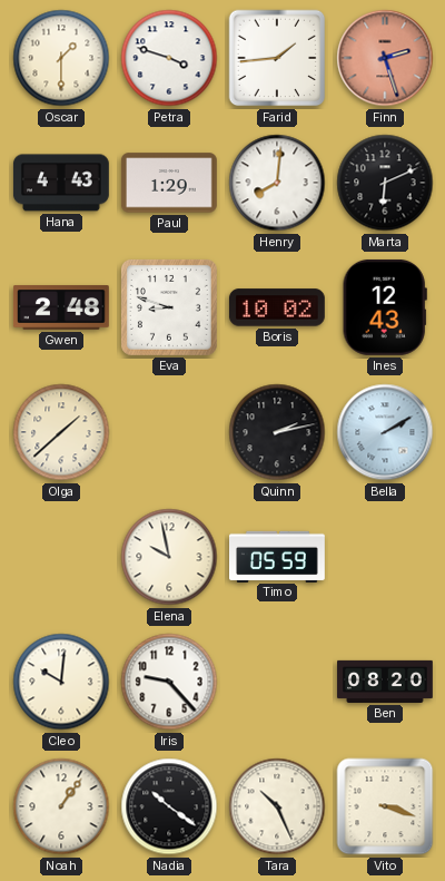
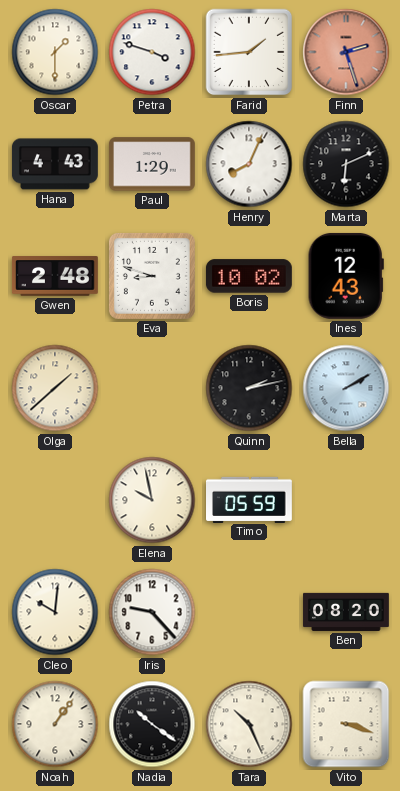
Henry: 8:01 -> 8:04
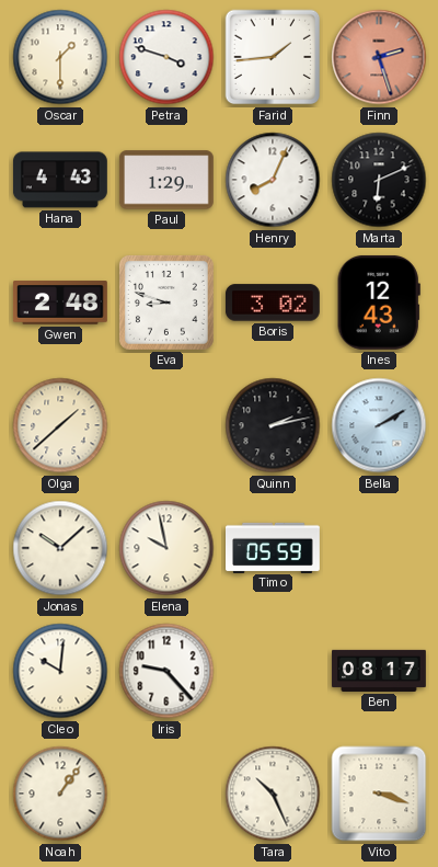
Boris: 10:02 -> 3:02
Jonas: none -> 10:08
Ben: 08:20 -> 08:17
Nadia: 10:21 -> none
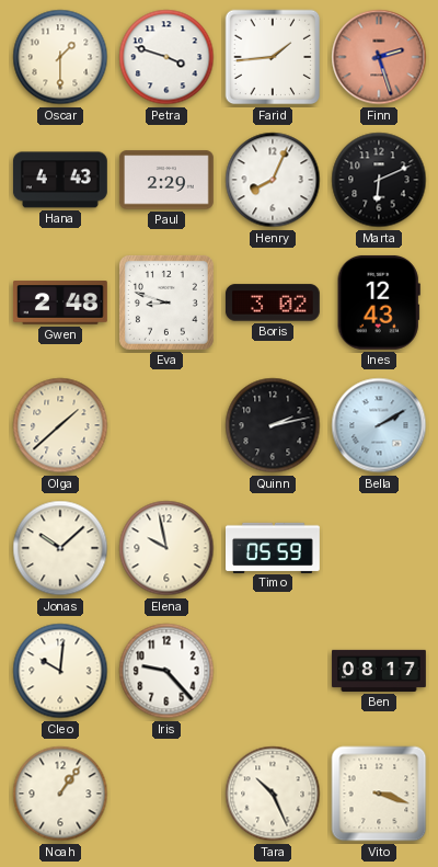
Paul: 1:29 -> 2:29
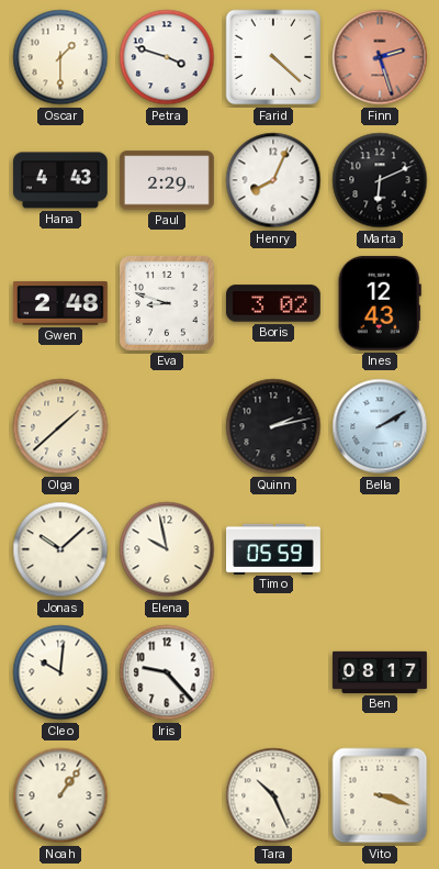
Farid: 1:44 -> 4:22
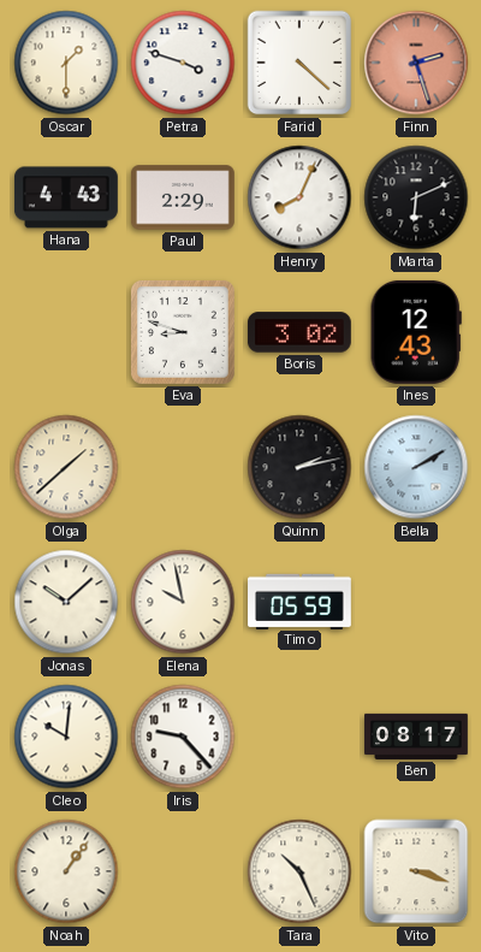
Gwen: 2:48 -> none
